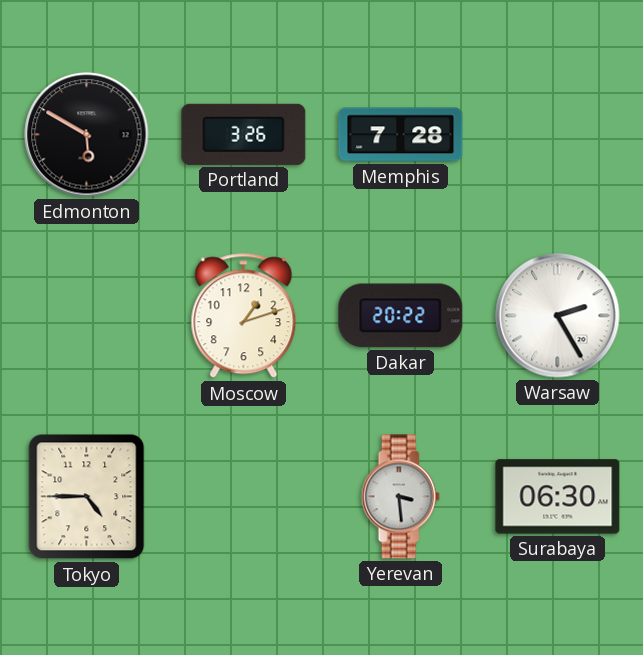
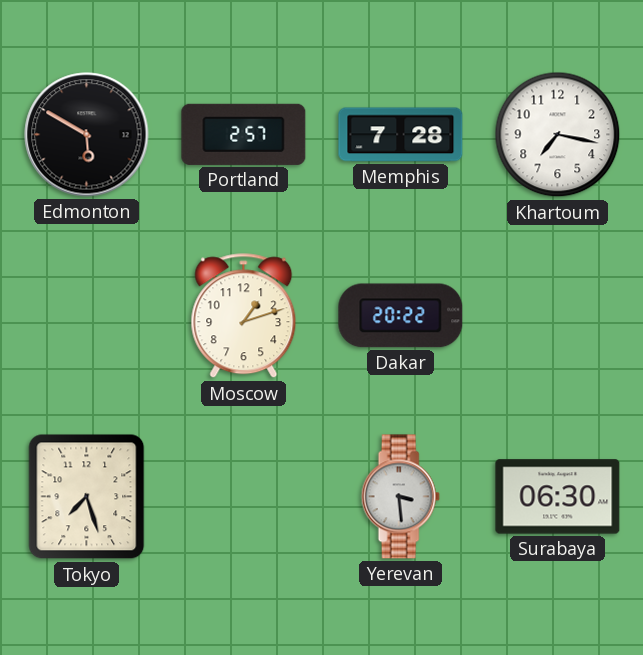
Portland: 3:26 -> 2:57
Khartoum: none -> 7:17
Warsaw: 2:25 -> none
Tokyo: 4:45 -> 7:27
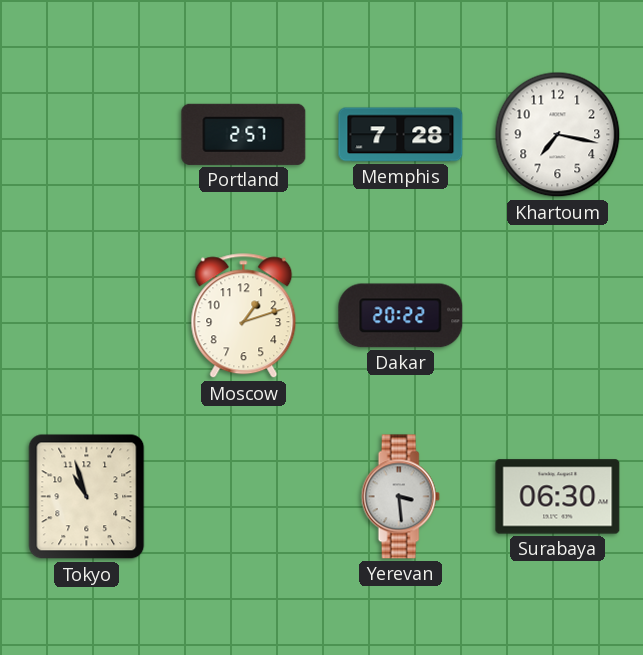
Edmonton: 5:50 -> none
Tokyo: 7:27 -> 10:57
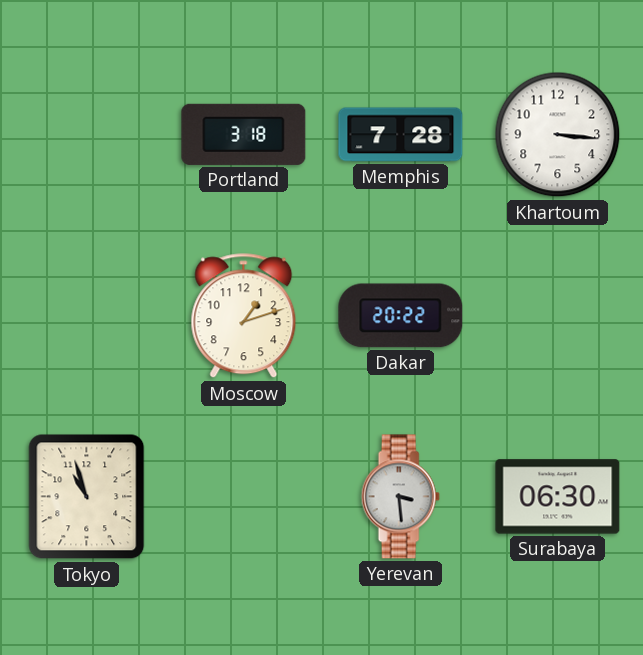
Portland: 2:57 -> 3:18
Khartoum: 7:17 -> 3:16
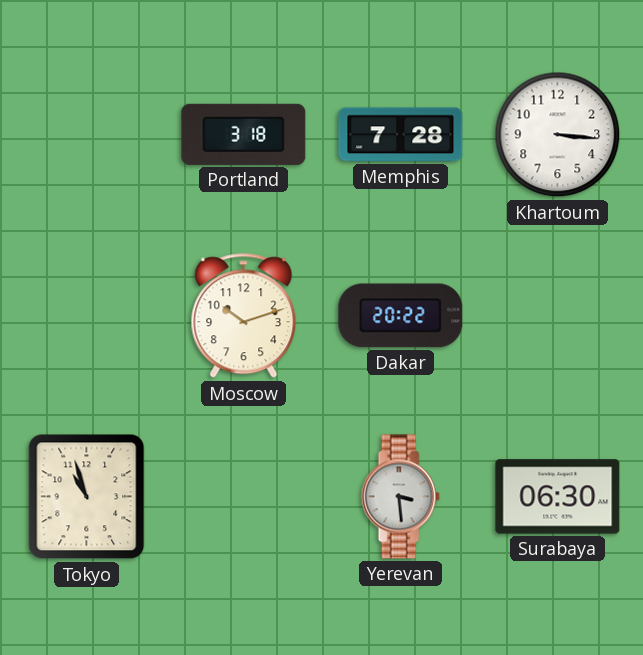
Moscow: 1:12 -> 10:12
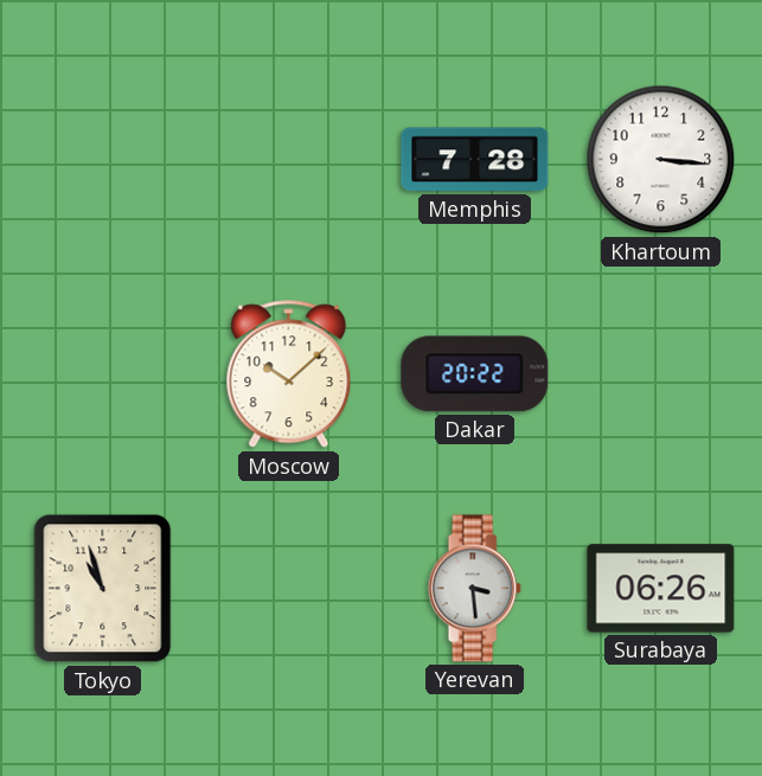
Portland: 3:18 -> none
Moscow: 10:12 -> 10:08
Surabaya: 06:30 -> 06:26
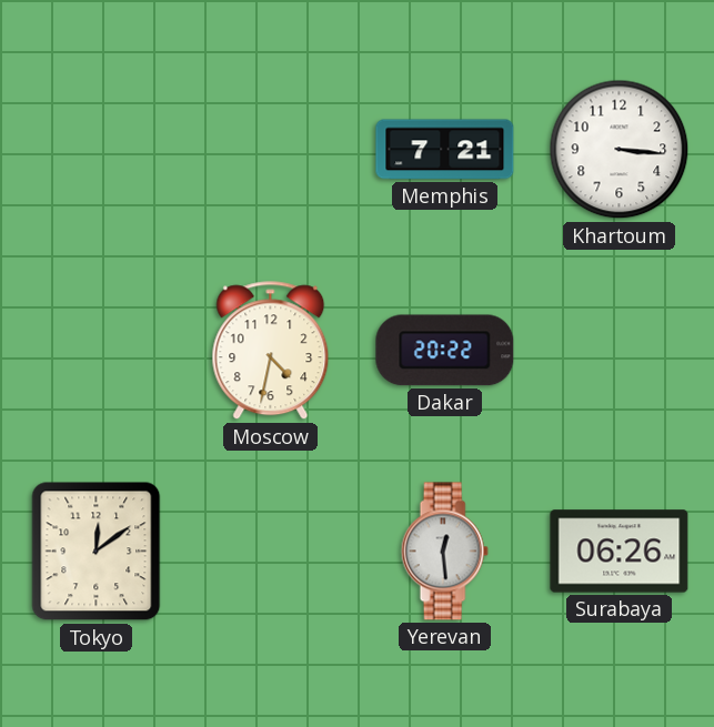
Memphis: 7:28 -> 7:21
Moscow: 10:08 -> 4:32
Tokyo: 10:57 -> 12:09
Yerevan: 3:29 -> 12:29
